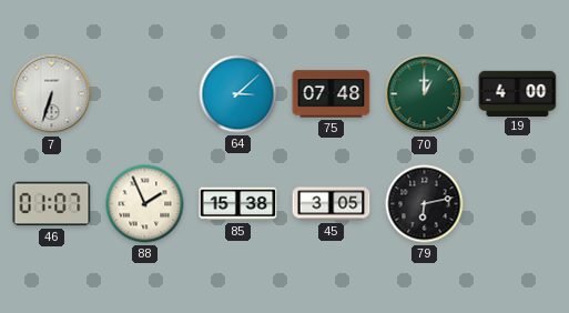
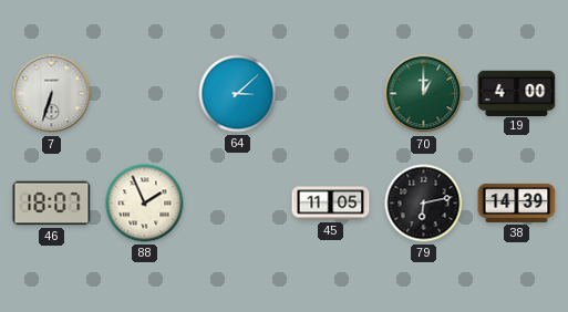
75: 07:48 -> none
46: 01:07 -> 18:07
85: 15:38 -> none
45: 3:05 -> 11:05
38: none -> 14:39
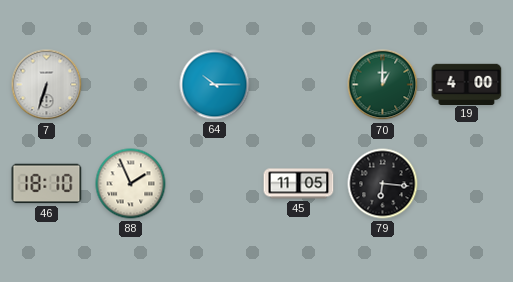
64: 3:08 -> 10:15
46: 18:07 -> 18:10
79: 6:13 -> 6:16
38: 14:39 -> none
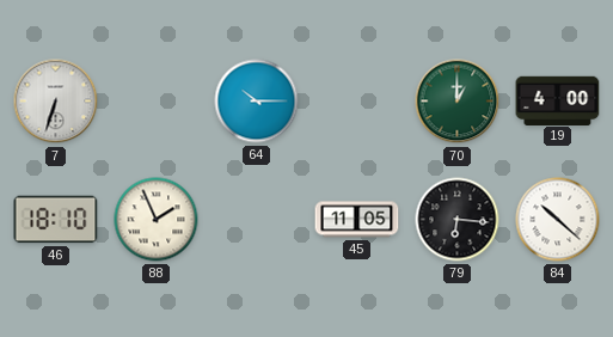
84: none -> 10:22
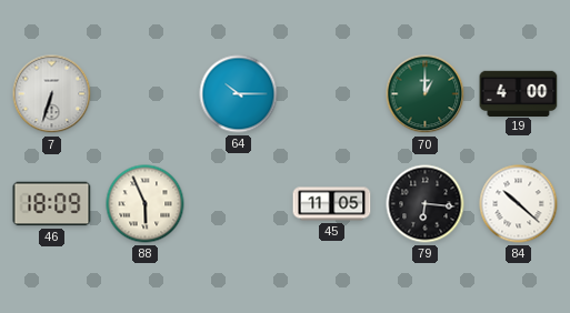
46: 18:10 -> 18:09
88: 1:56 -> 5:56
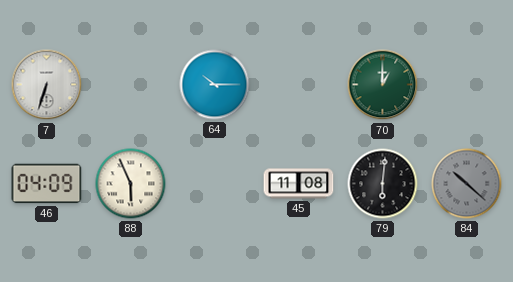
19: 4:00 -> none
46: 18:09 -> 04:09
45: 11:05 -> 11:08
79: 6:16 -> 6:01
84 dial: white -> grey
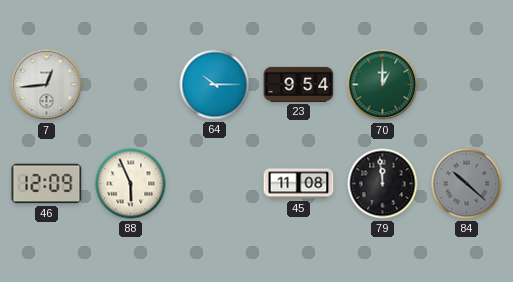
7: 6:33 -> 12:44
23: none -> 9:54
46: 04:09 -> 12:09
79: 6:01 -> 11:59
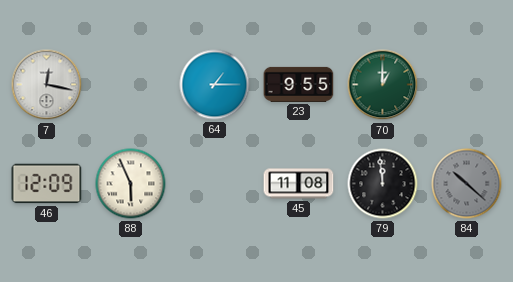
7: 12:44 -> 12:17
64: 10:15 -> 1:15
23: 9:54 -> 9:55
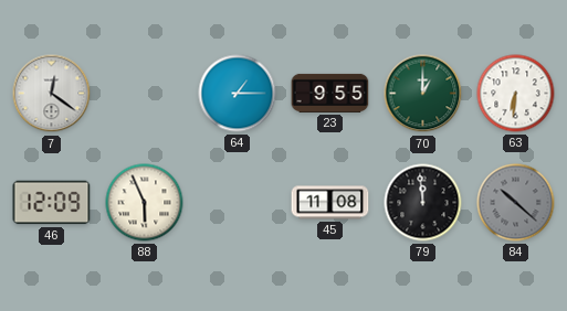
7: 12:17 -> 12:21
63: none -> 6:31
